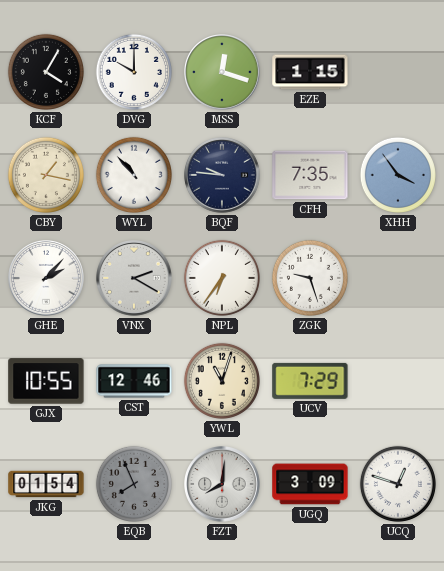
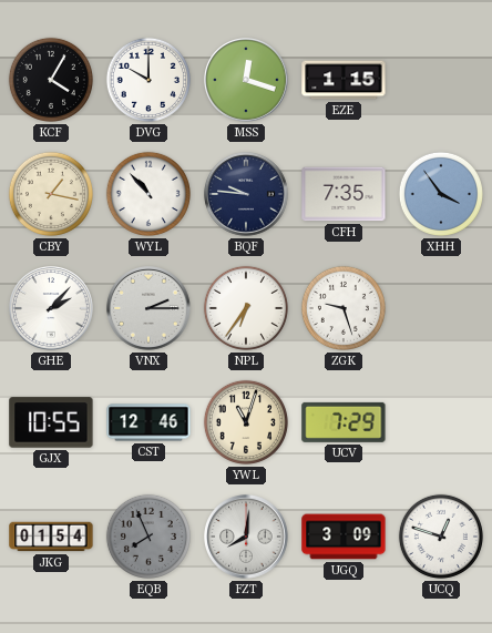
VNX: 2:20 -> 2:15
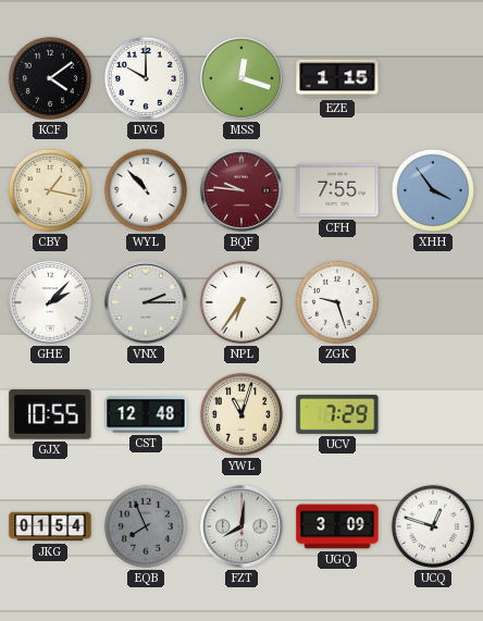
KCF: 4:05 -> 4:09
BQF dial: navy -> burgundy
CFH: 7:35 -> 7:55
CST: 12:46 -> 12:48
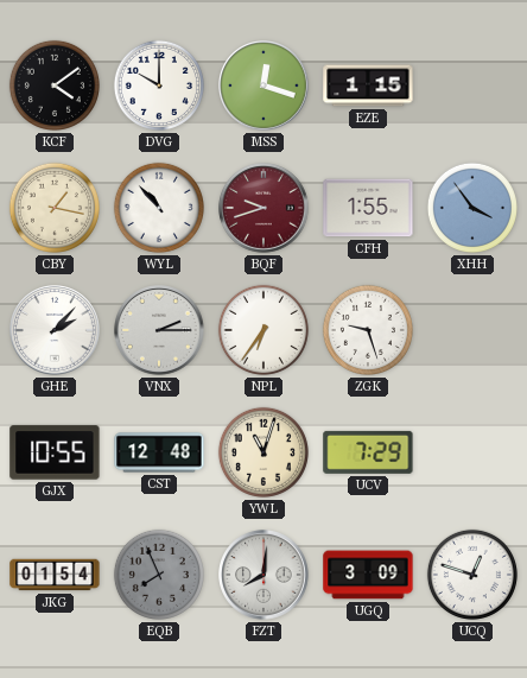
BQF: 9:46 -> 9:42
CFH: 7:55 -> 1:55
